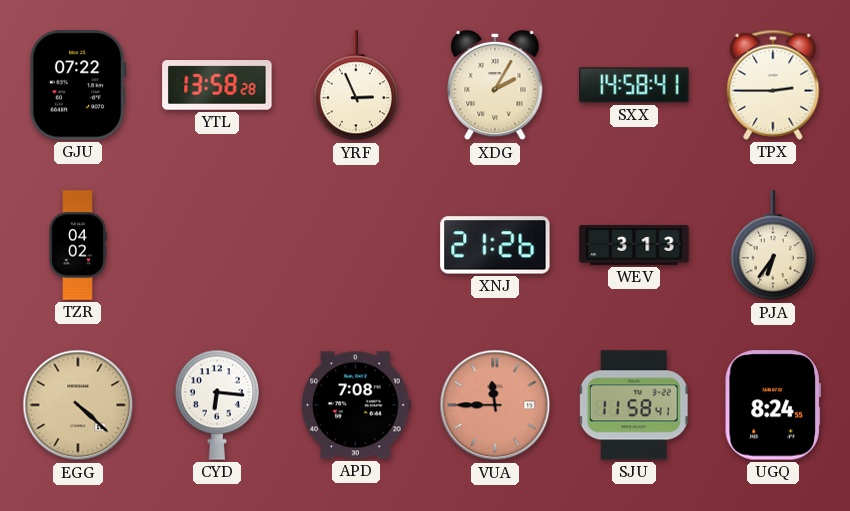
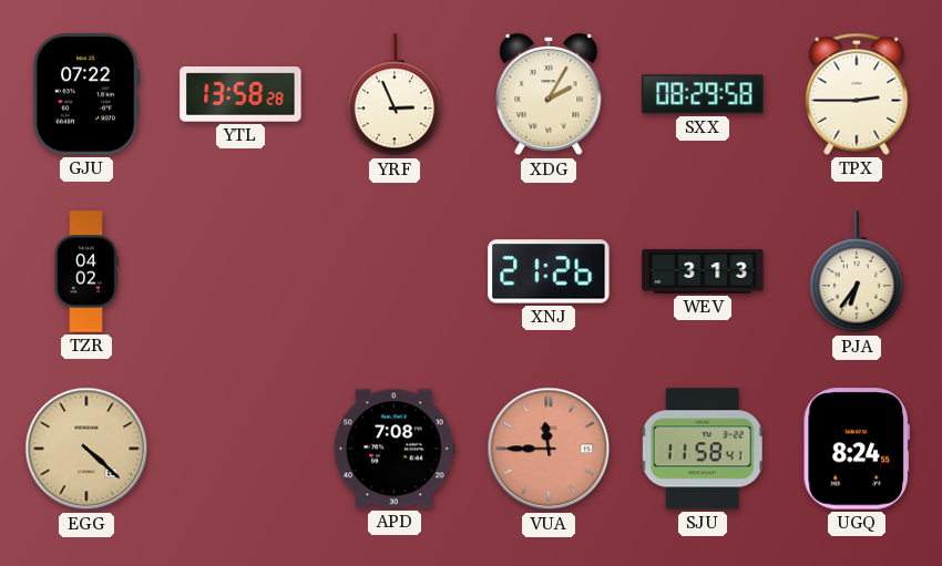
SXX: 14:58 -> 08:29
CYD: 6:16 -> none
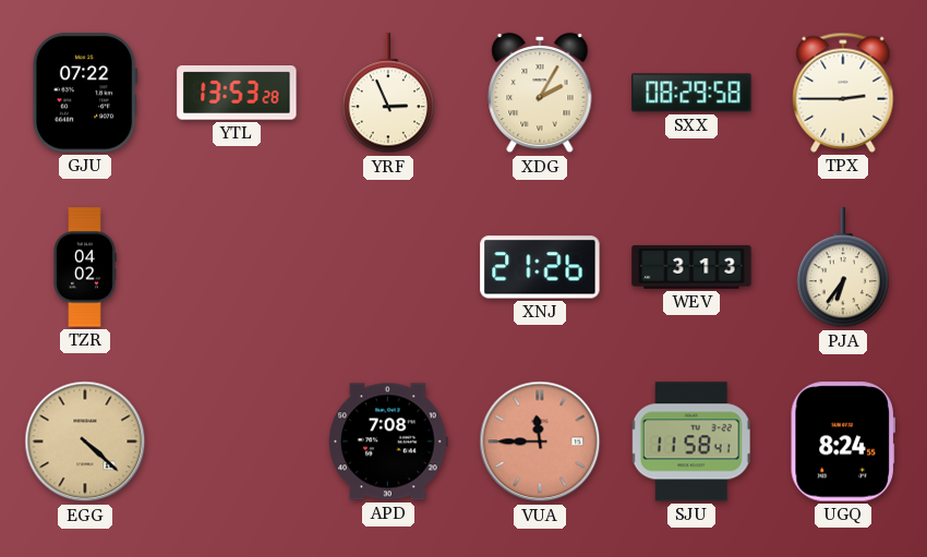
YTL: 13:58 -> 13:53
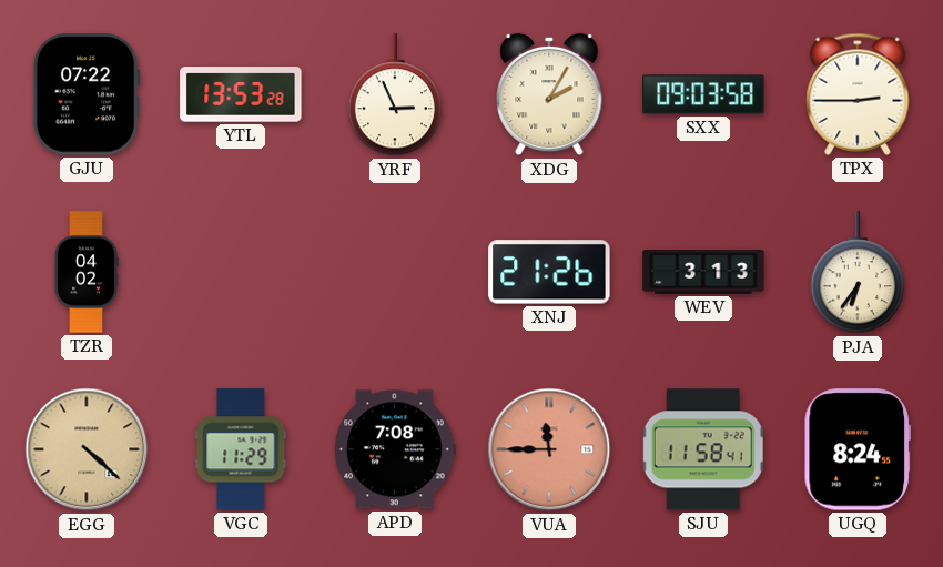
SXX: 08:29 -> 09:03
VGC: none -> 11:29
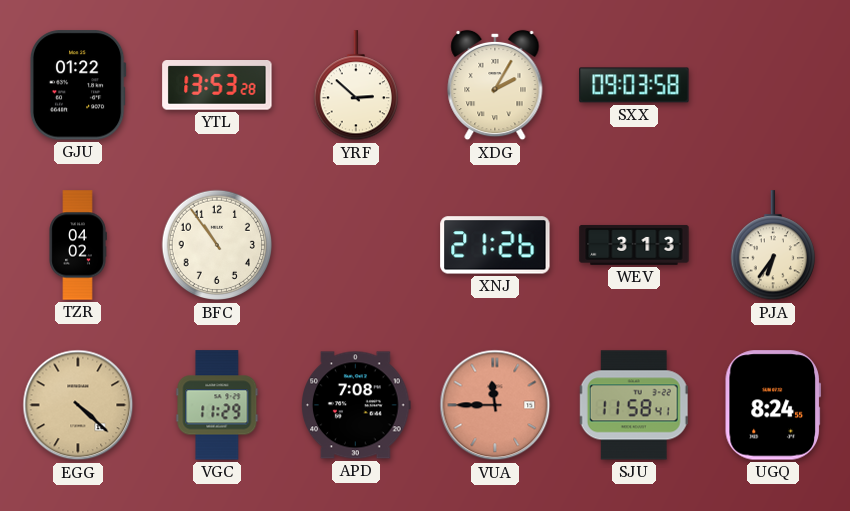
GJU: 07:22 -> 01:22
YRF: 2:56 -> 2:52
TPX: 2:45 -> none
BFC: none -> 10:54
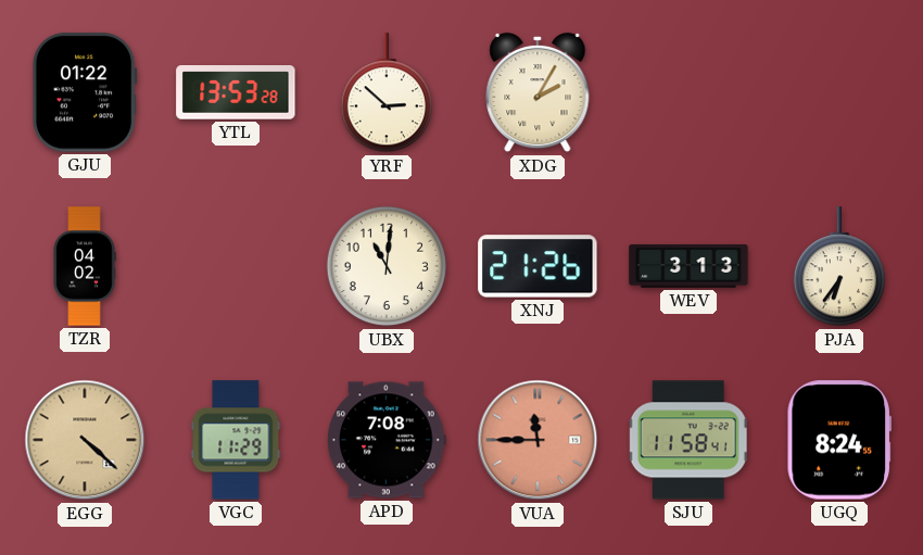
SXX: 09:03 -> none
BFC: 10:54 -> none
UBX: none -> 11:01
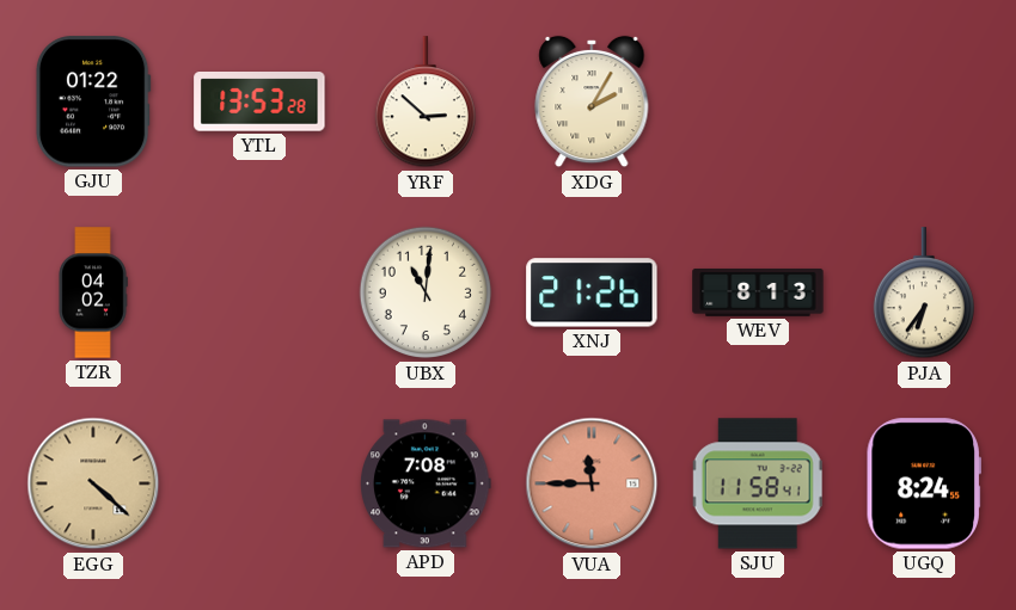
WEV: 3:13 -> 8:13
VGC: 11:29 -> none
